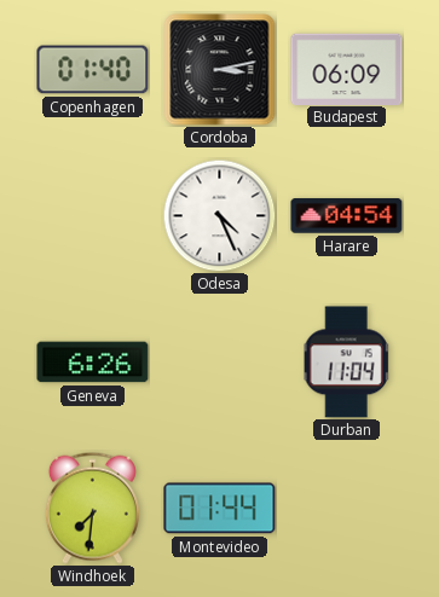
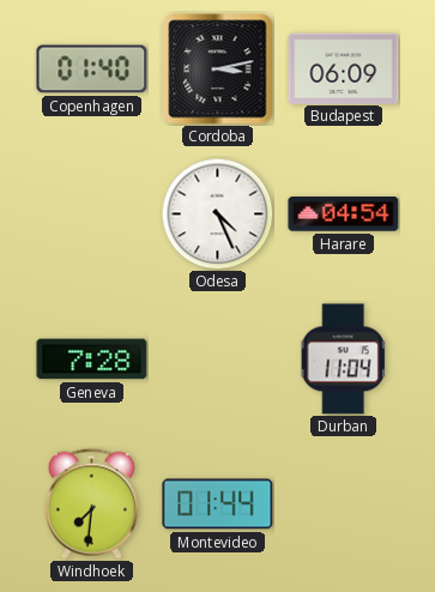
Geneva: 6:26 -> 7:28
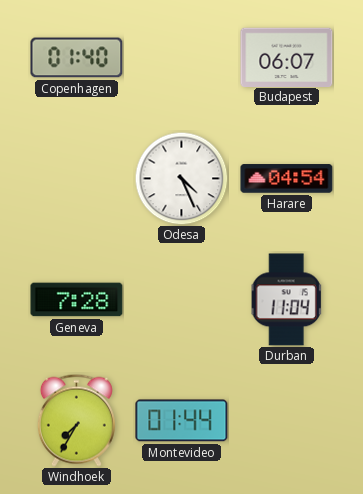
Cordoba: 3:13 -> none
Budapest: 06:09 -> 06:07
Windhoek: 7:31 -> 7:35
